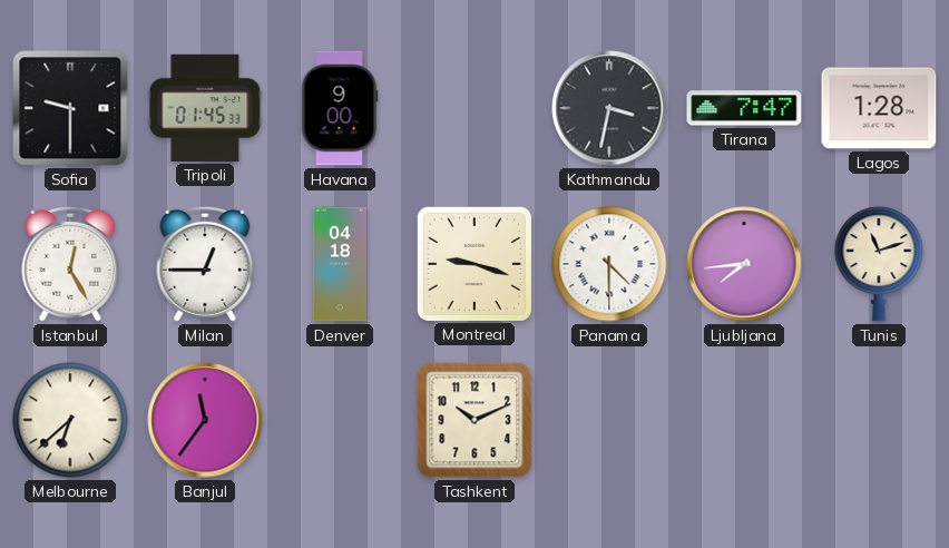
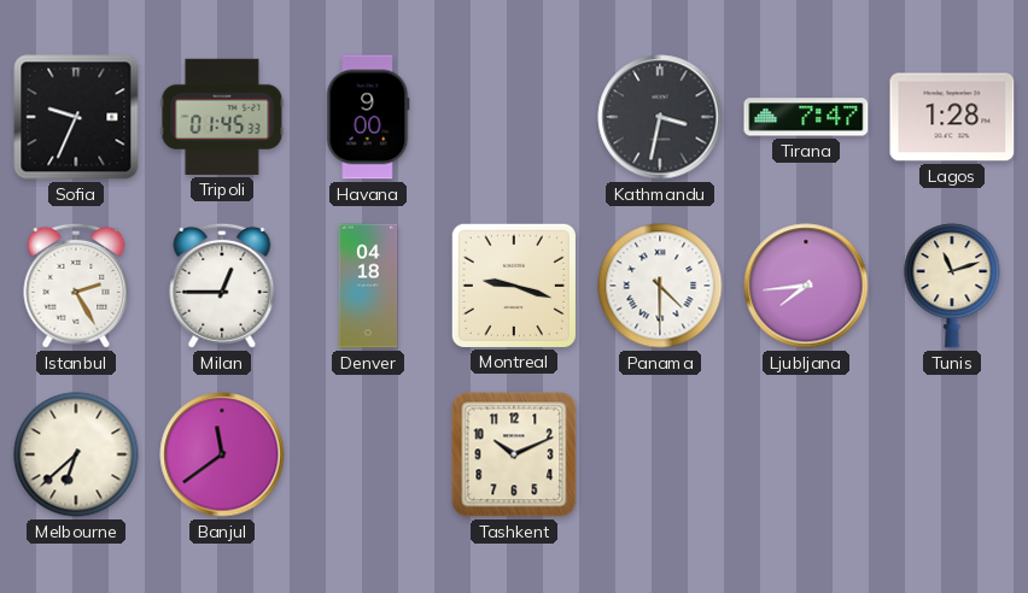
Sofia: 9:30 -> 9:34
Istanbul: 12:25 -> 2:25
Banjul: 11:36 -> 11:39
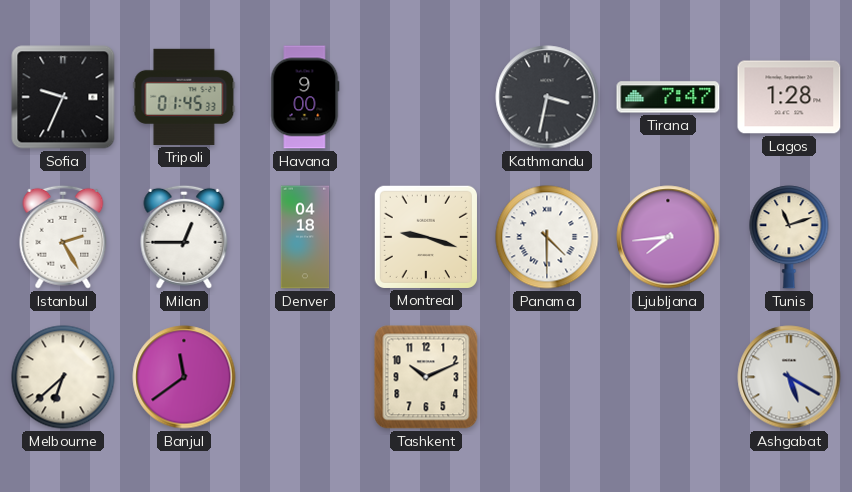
Ashgabat: none -> 5:20
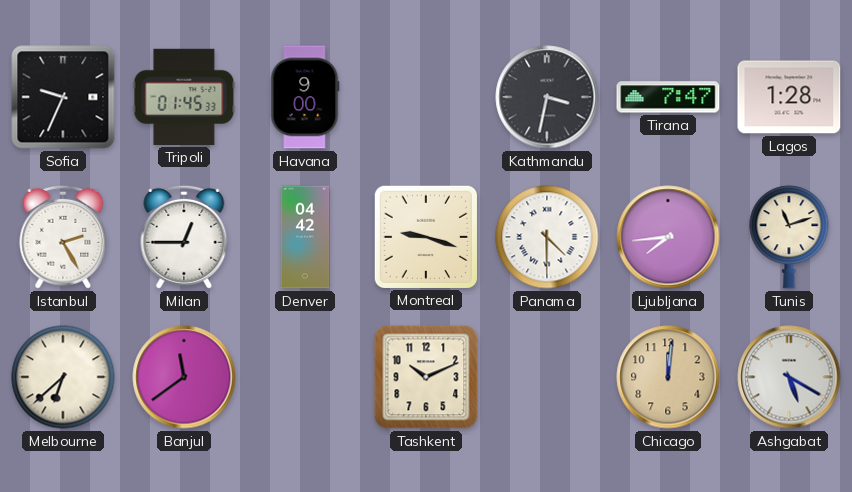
Denver: 04:18 -> 04:42
Chicago: none -> 12:01
